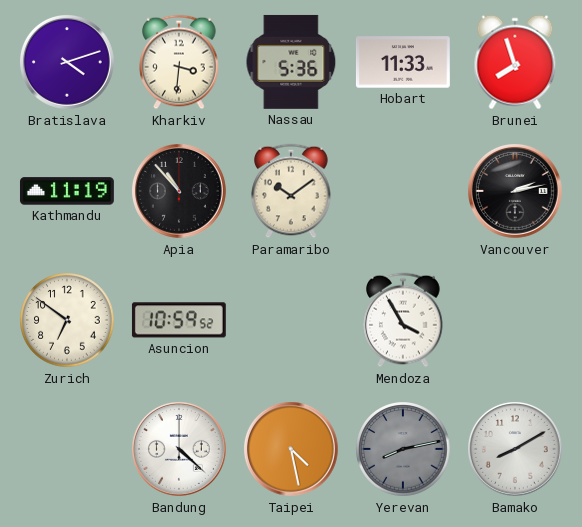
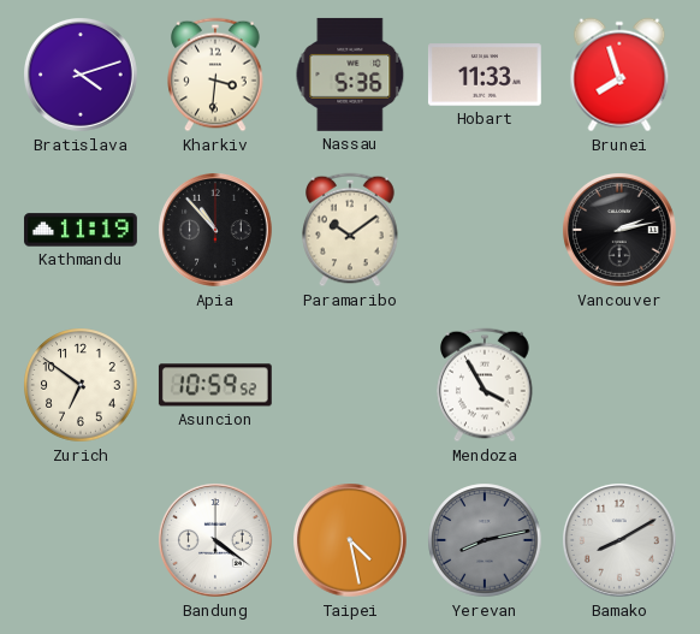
Bandung: 4:22 -> 4:21
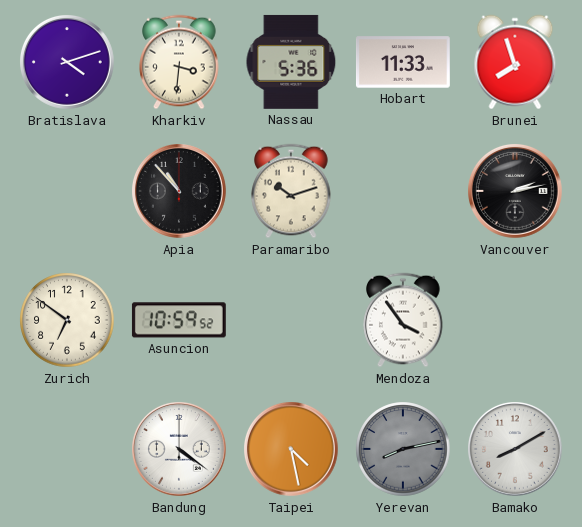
Kathmandu: 11:19 -> none
Paramaribo: 10:09 -> 10:12
Mendoza: 3:55 -> 3:54
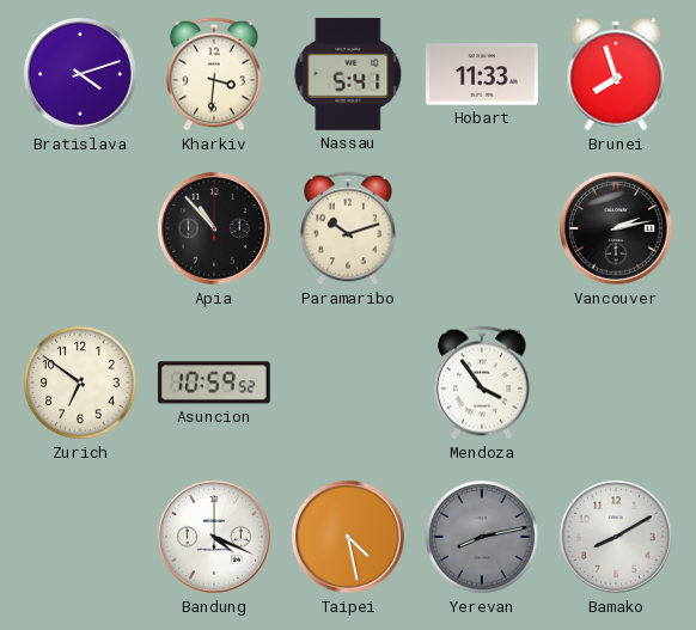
Nassau: 5:36 -> 5:41
Bandung: 4:21 -> 4:19
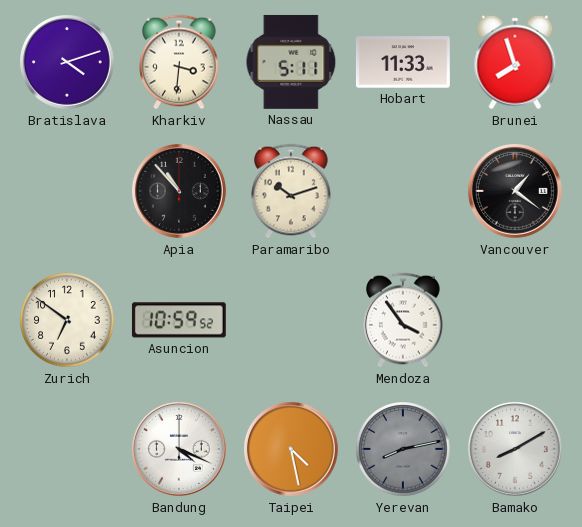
Nassau: 5:41 -> 5:11
Vancouver: 2:13 -> 1:21
